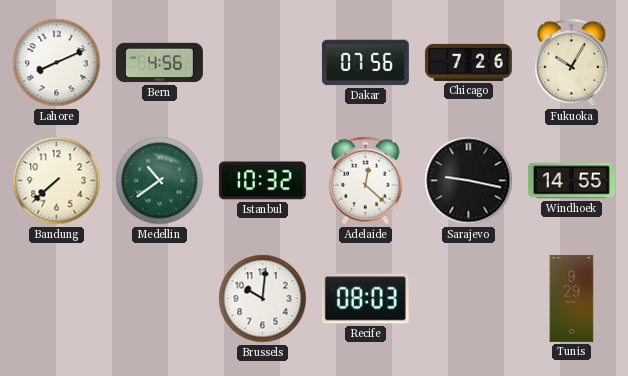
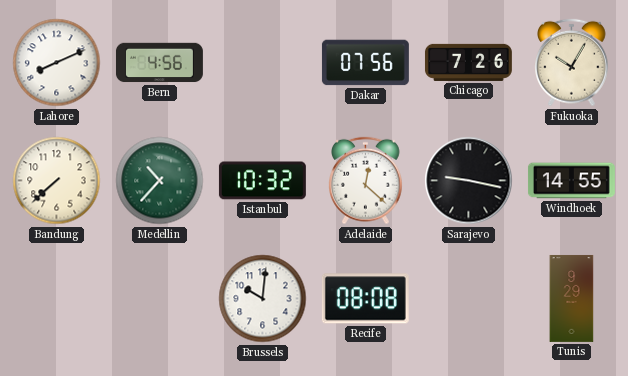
Medellin: 10:39 -> 10:37
Recife: 08:03 -> 08:08
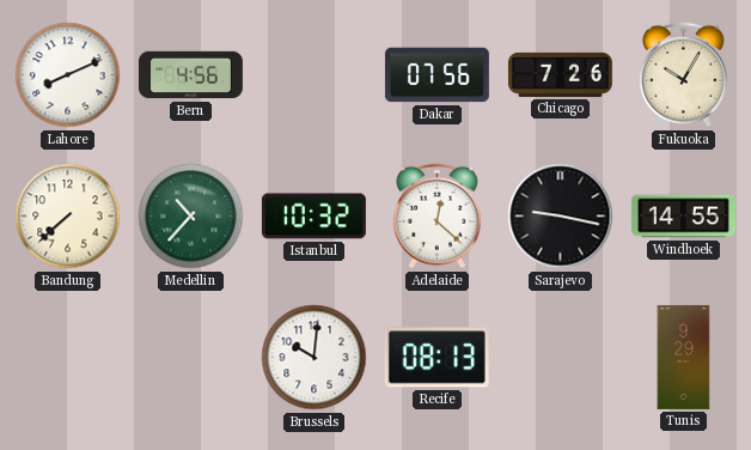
Recife: 08:08 -> 08:13
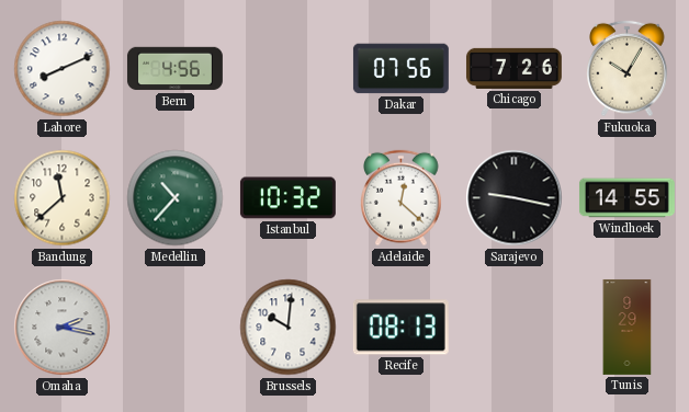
Bandung: 7:38 -> 11:38
Omaha: none -> 2:17
